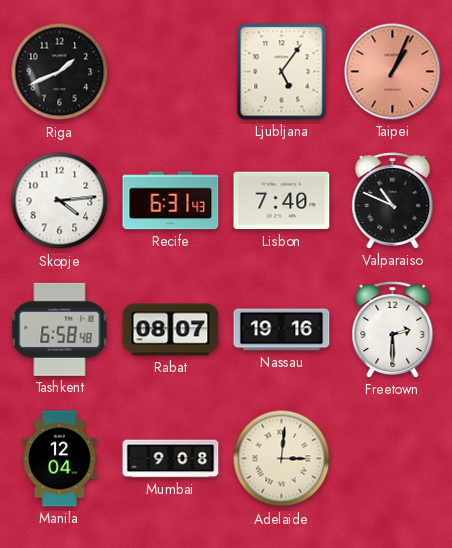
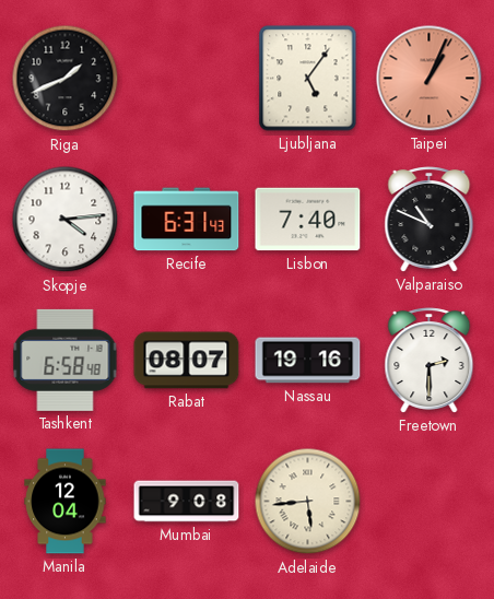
Adelaide: 3:01 -> 5:44
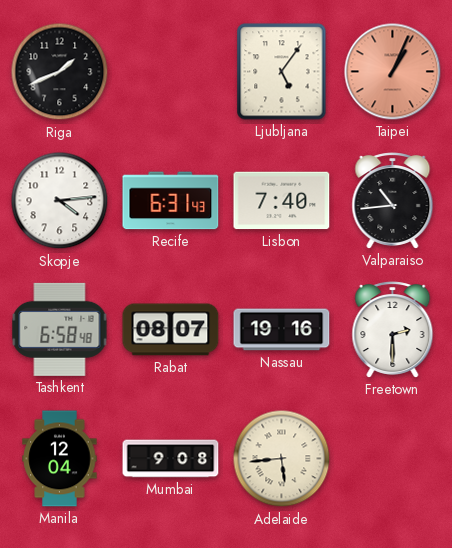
Valparaiso: 10:49 -> 10:44
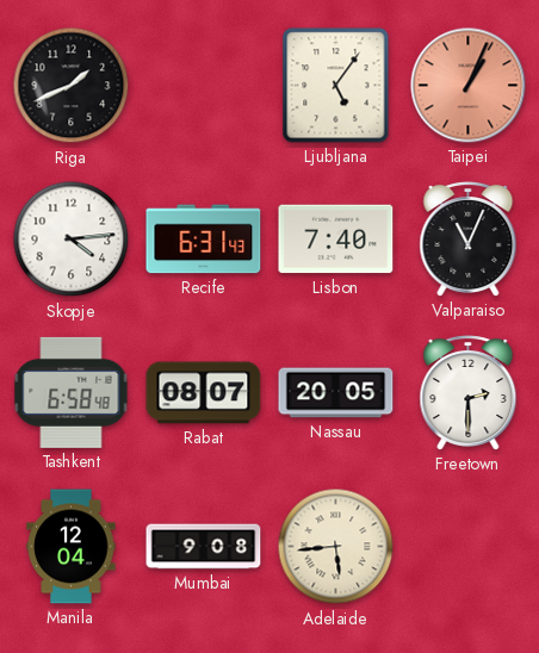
Valparaiso: 10:44 -> 11:04
Nassau: 19:16 -> 20:05
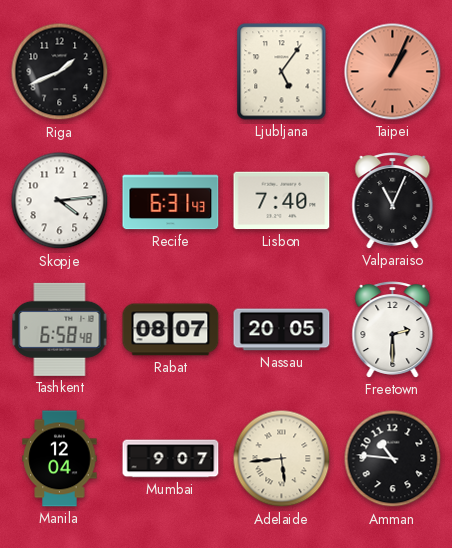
Mumbai: 9:08 -> 9:07
Amman: none -> 10:46
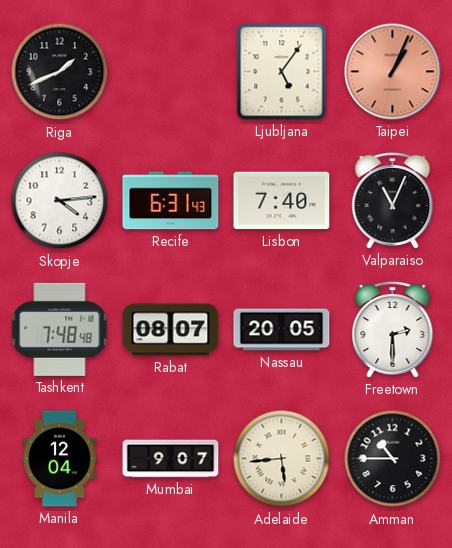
Tashkent: 6:58 -> 7:48
Amman: 10:46 -> 10:45
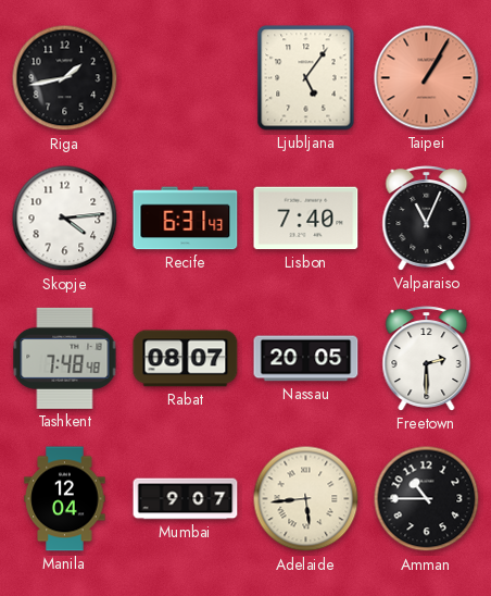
Riga: 1:41 -> 1:43
Taipei: 1:04 -> 1:05
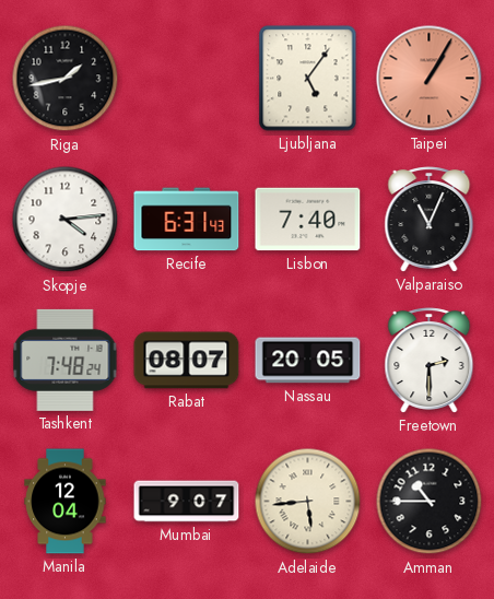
Tashkent: 7:48:48 -> 7:48:24
